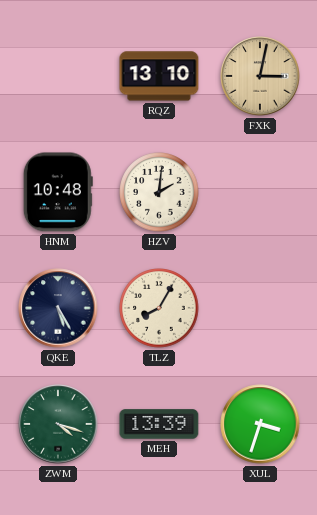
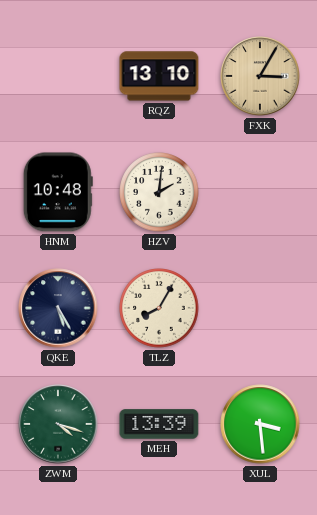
FXK: 3:02 -> 3:05
XUL: 3:33 -> 3:29
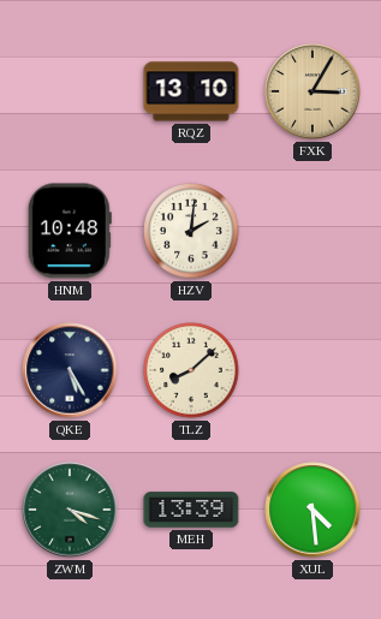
TLZ: 8:05 -> 8:08
XUL: 3:29 -> 4:29
